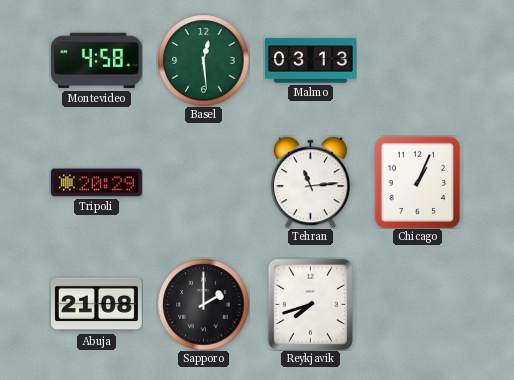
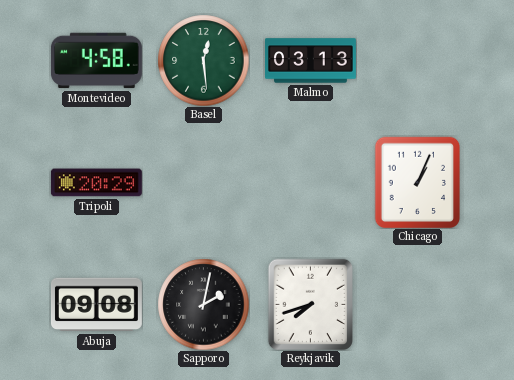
Tehran: 11:14 -> none
Abuja: 21:08 -> 09:08
Sapporo: 2:00 -> 2:02
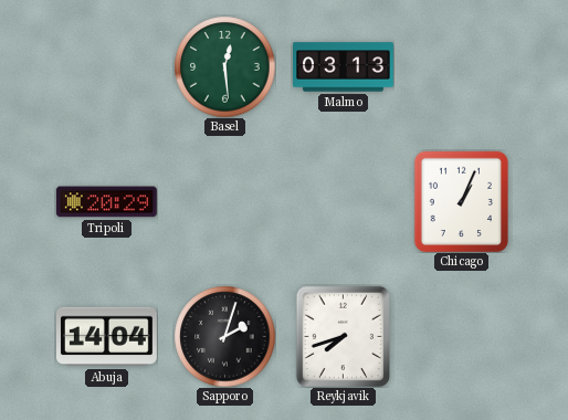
Montevideo: 4:58 -> none
Abuja: 09:08 -> 14:04
Sapporo: 2:02 -> 2:03
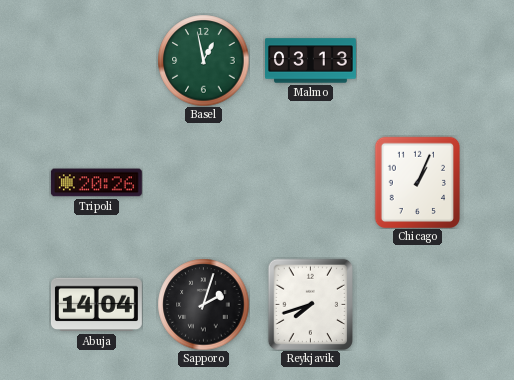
Basel: 12:29 -> 12:58
Tripoli: 20:29 -> 20:26
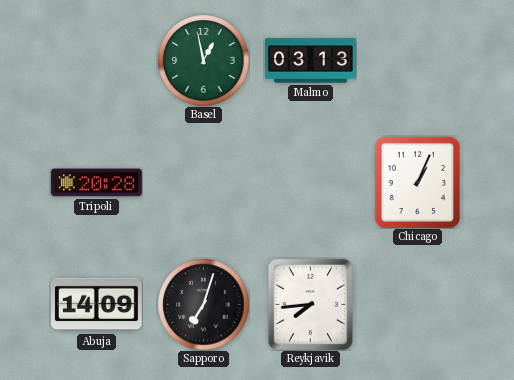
Tripoli: 20:26 -> 20:28
Abuja: 14:04 -> 14:09
Sapporo: 2:03 -> 7:03
Reykjavik: 7:42 -> 7:44
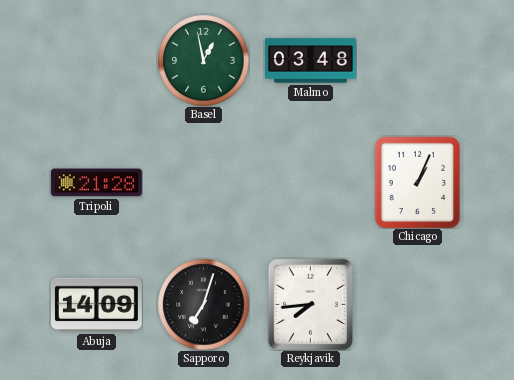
Malmo: 03:13 -> 03:48
Tripoli: 20:28 -> 21:28
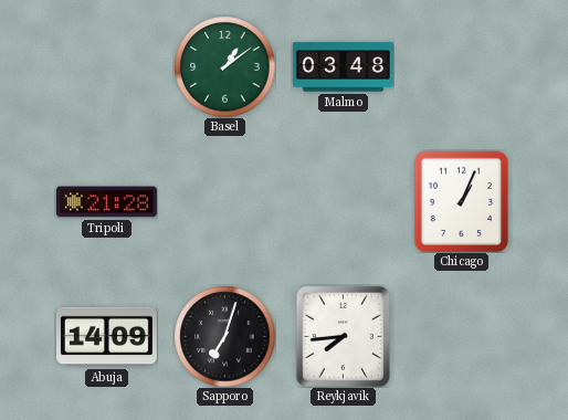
Basel: 12:58 -> 1:09
